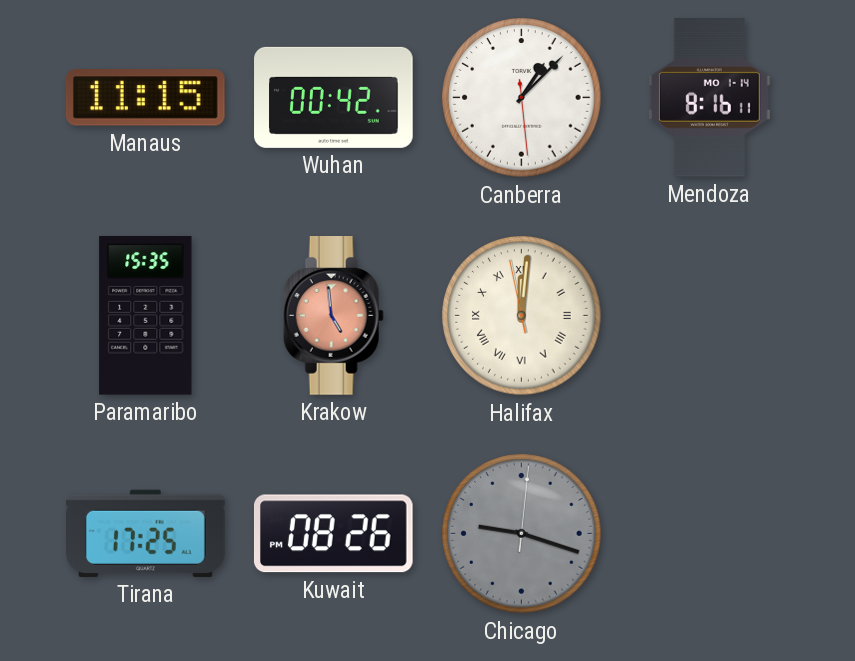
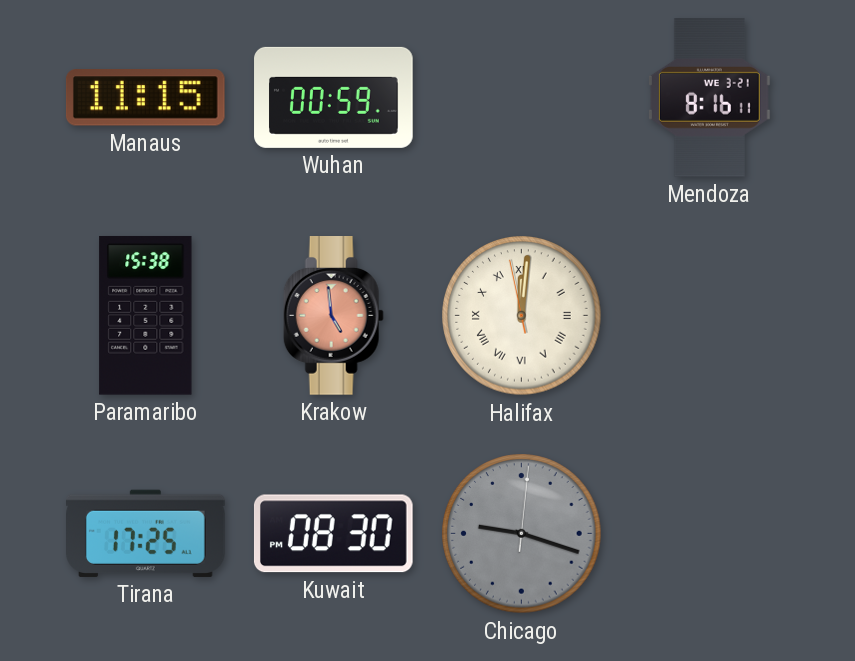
Wuhan: 00:42 -> 00:59
Canberra: 1:07 -> none
Mendoza date: MO 1-14 -> WE 3-21
Paramaribo: 15:35 -> 15:38
Kuwait: 08:26 -> 08:30
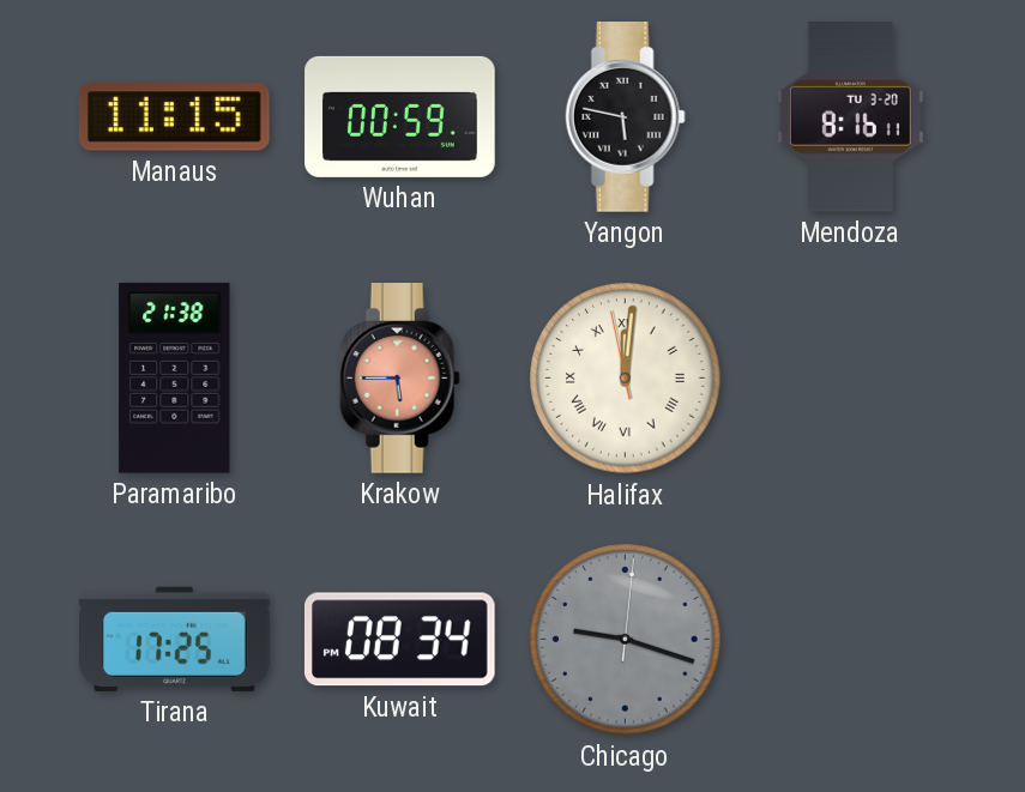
Yangon: none -> 5:47
Mendoza date: WE 3-21 -> TU 3-20
Paramaribo: 15:38 -> 21:38
Krakow: 4:59 -> 5:45
Kuwait: 08:30 -> 08:34
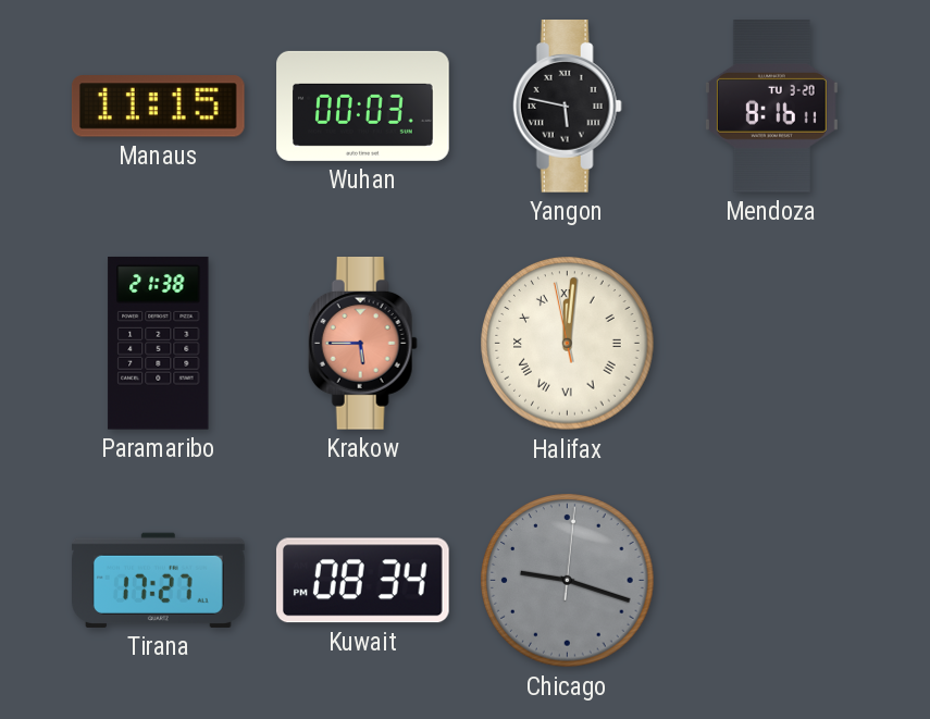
Wuhan: 00:59 -> 00:03
Tirana: 17:25 -> 17:27
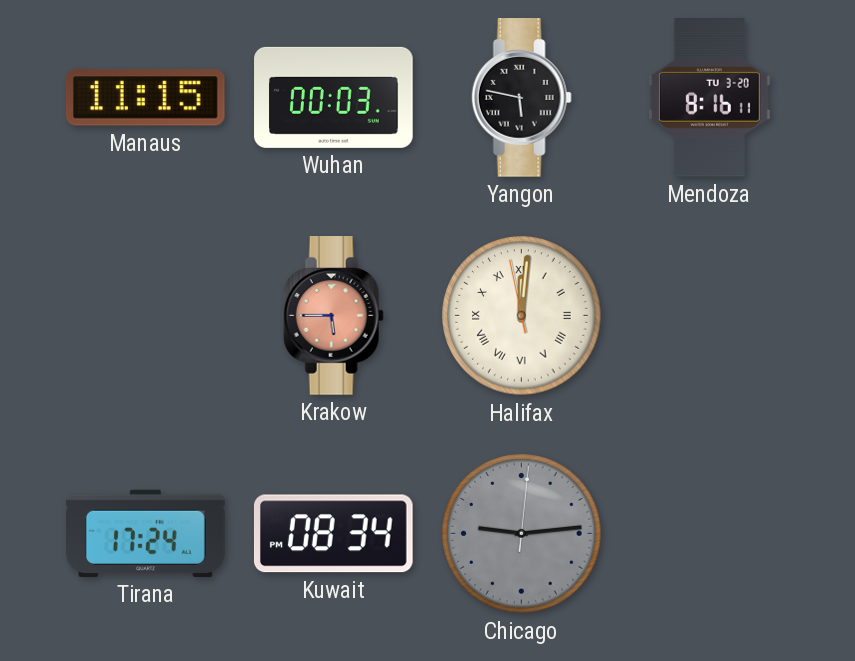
Paramaribo: 21:38 -> none
Tirana: 17:27 -> 17:24
Chicago: 9:18 -> 9:14
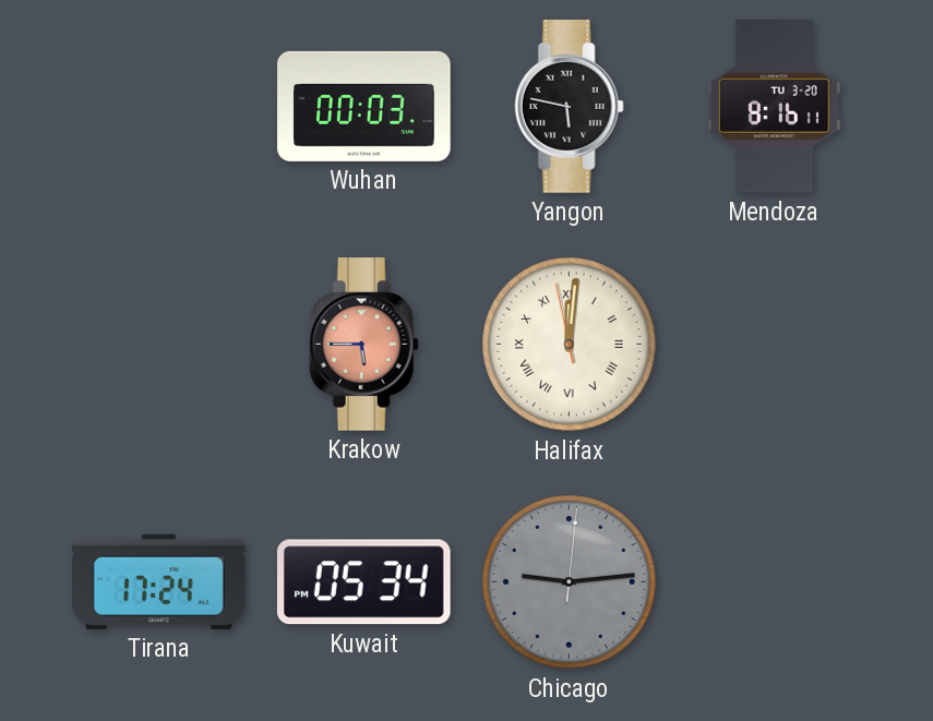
Manaus: 11:15 -> none
Kuwait: 08:34 -> 05:34
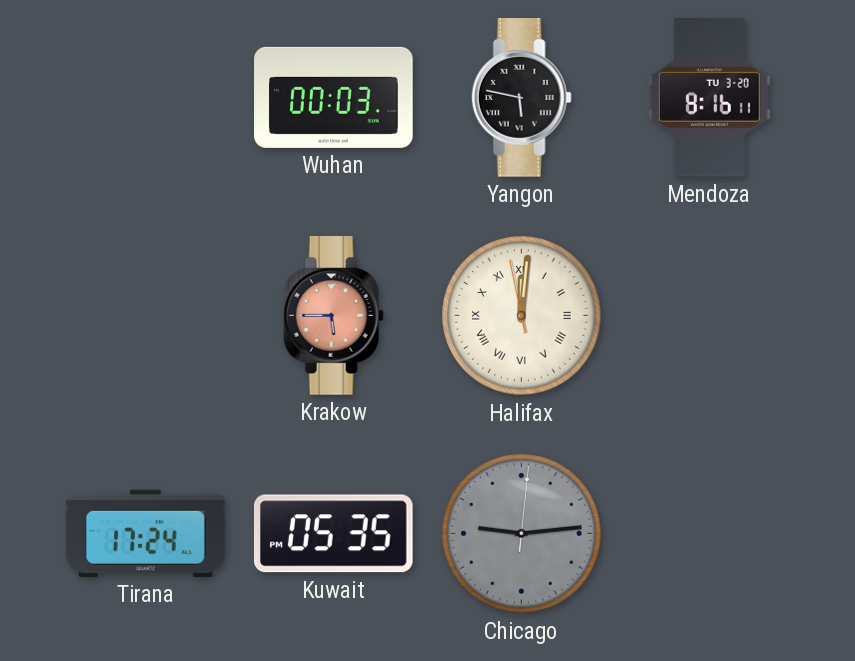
Kuwait: 05:34 -> 05:35
